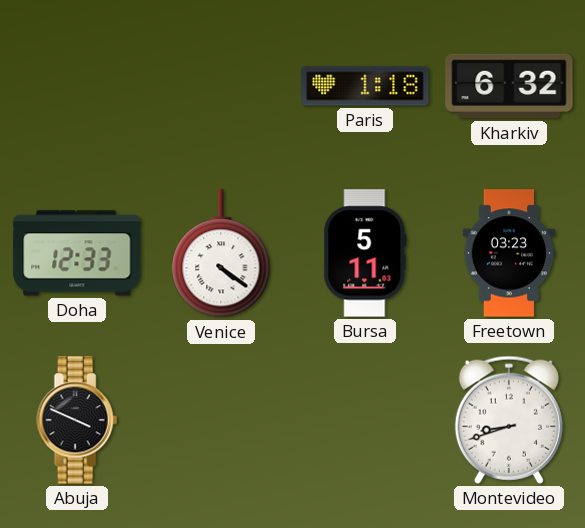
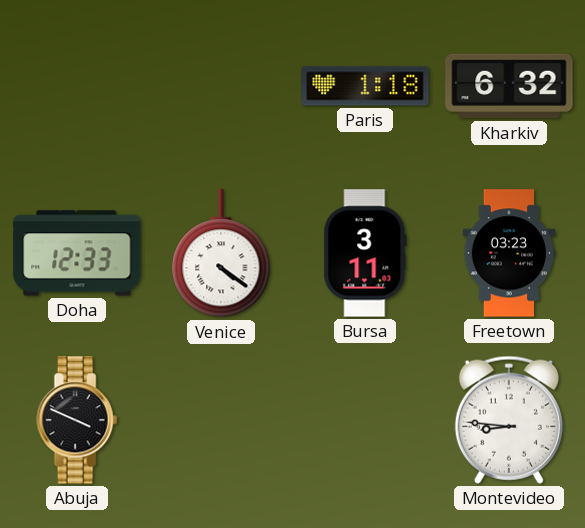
Bursa: 5:11 -> 3:11
Montevideo: 8:42 -> 8:46
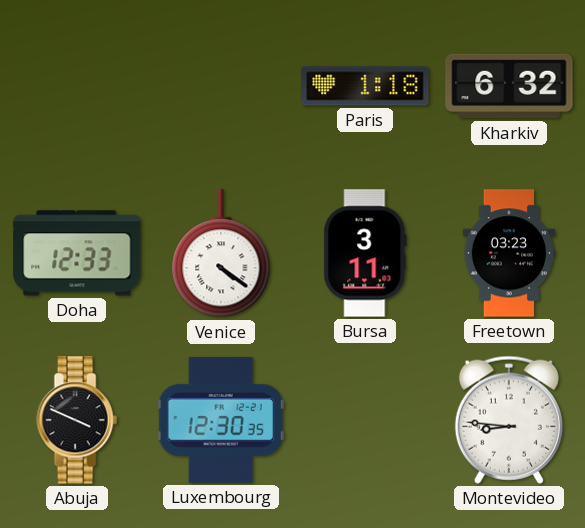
Luxembourg: none -> 12:30
